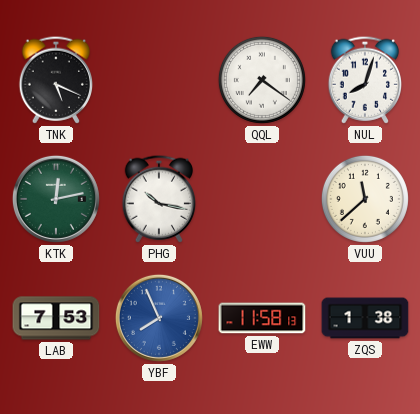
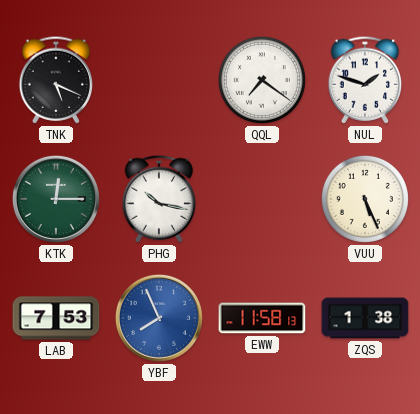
NUL: 8:03 -> 1:48
KTK: 12:13 -> 12:15
VUU: 11:38 -> 5:26
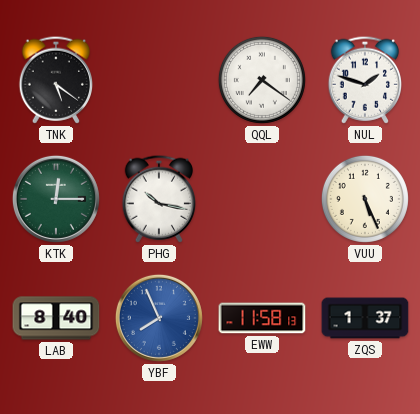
TNK: 5:19 -> 5:21
LAB: 7:53 -> 8:40
ZQS: 1:38 -> 1:37
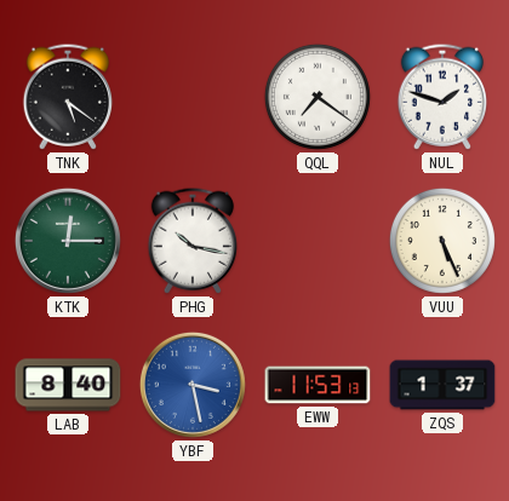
YBF: 7:56 -> 3:28
EWW: 11:58 -> 11:53
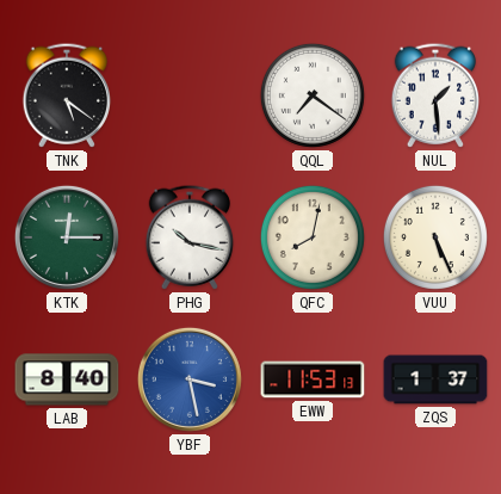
NUL: 1:48 -> 1:29
QFC: none -> 8:02
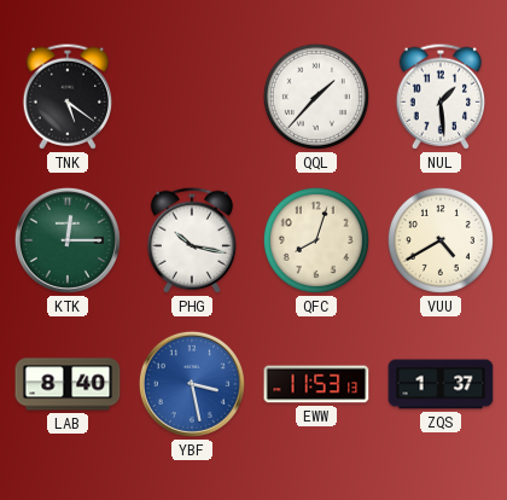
QQL: 7:21 -> 1:37
QFC: 8:02 -> 8:03
VUU: 5:26 -> 4:40
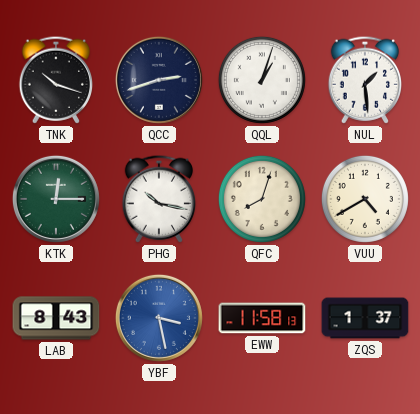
TNK: 5:21 -> 10:18
QCC: none -> 2:42
QQL: 1:37 -> 1:03
LAB: 8:40 -> 8:43
EWW: 11:53 -> 11:58
